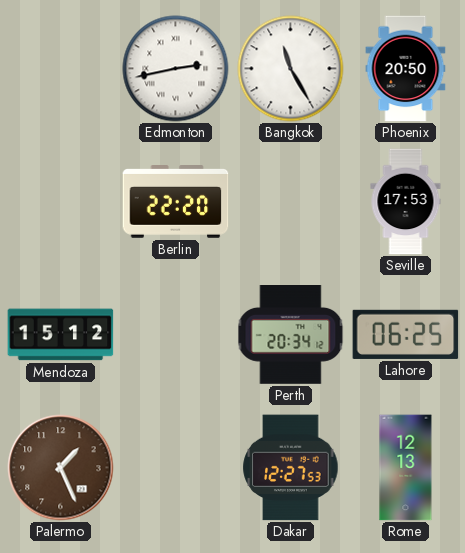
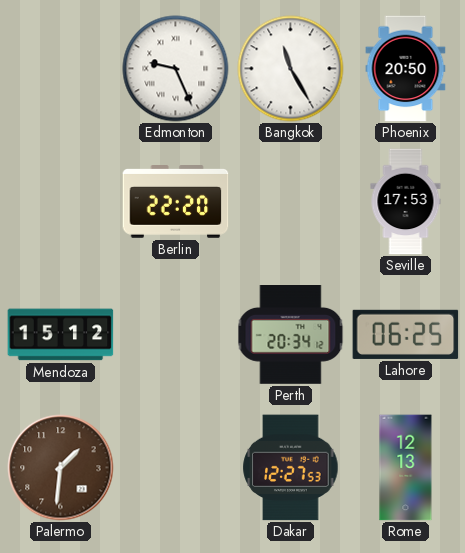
Edmonton: 2:43 -> 9:26
Palermo: 1:26 -> 1:31
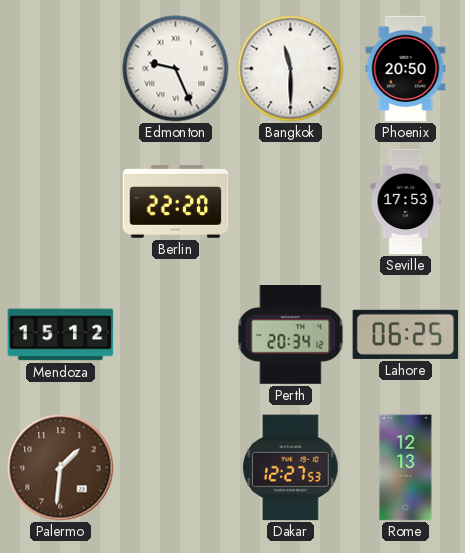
Bangkok: 11:25 -> 11:30
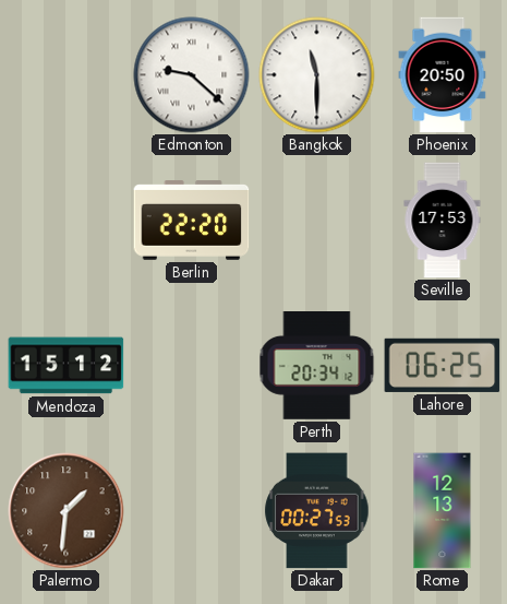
Edmonton: 9:26 -> 9:22
Dakar: 12:27 -> 00:27
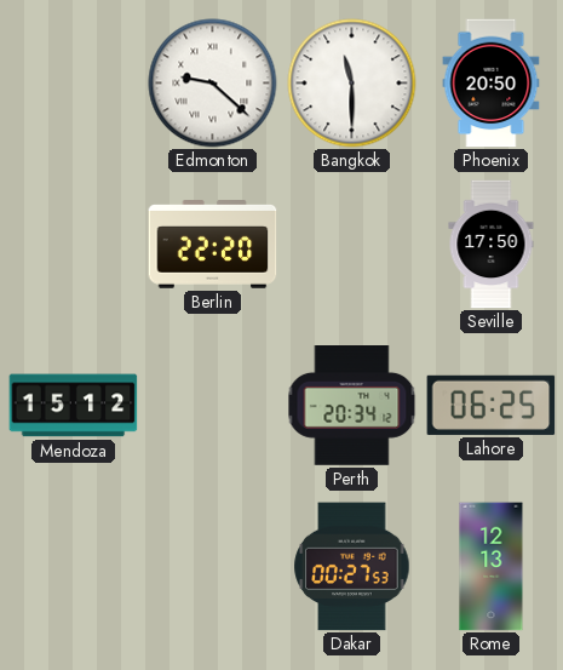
Seville: 17:53 -> 17:50
Palermo: 1:31 -> none
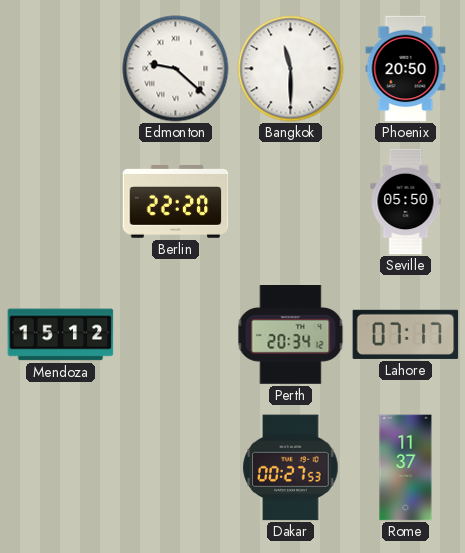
Seville: 17:50 -> 05:50
Lahore: 06:25 -> 07:17
Rome: 12:13 -> 11:37
